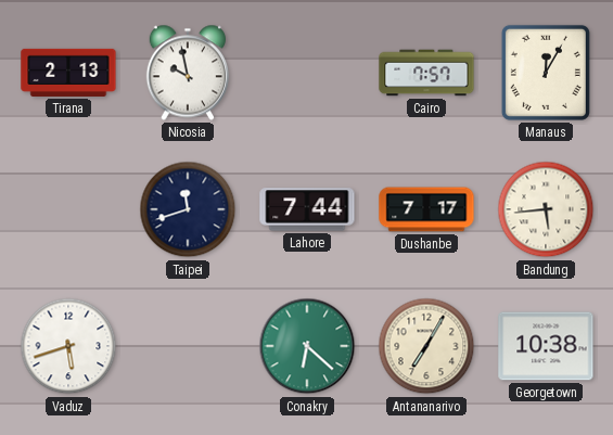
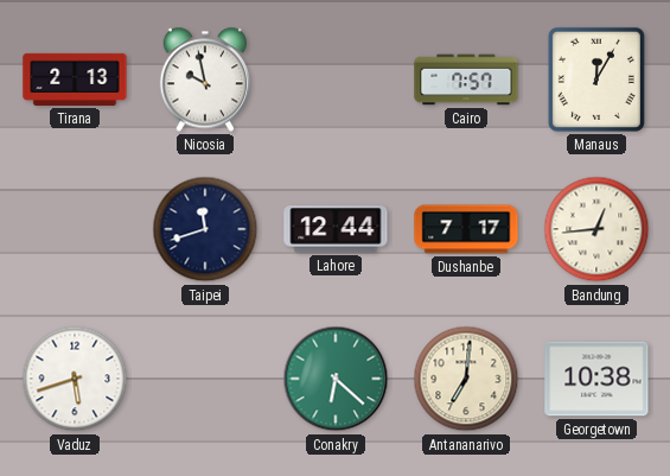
Lahore: 7:44 -> 12:44
Bandung: 5:44 -> 12:44
Antananarivo: 7:05 -> 7:01
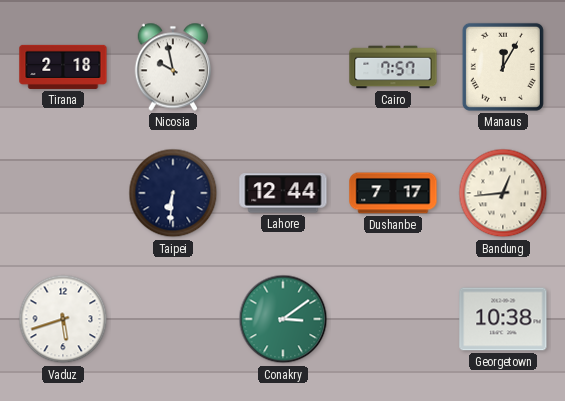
Tirana: 2:13 -> 2:18
Taipei: 11:42 -> 6:31
Conakry: 6:22 -> 3:09
Antananarivo: 7:01 -> none
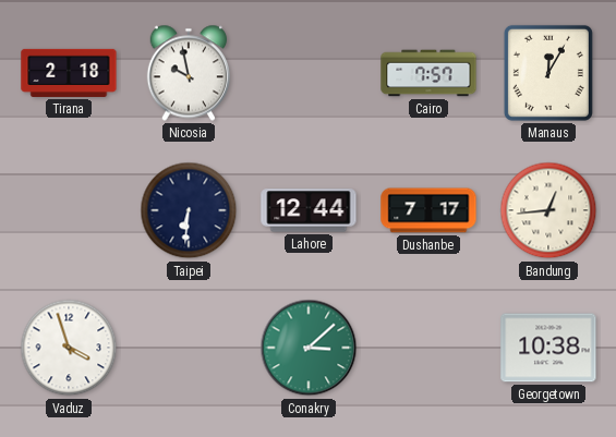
Vaduz: 5:42 -> 3:57
Conakry: 3:09 -> 3:08
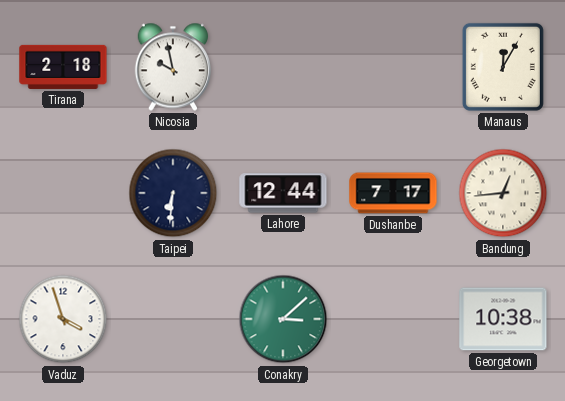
Cairo: 7:57 -> none
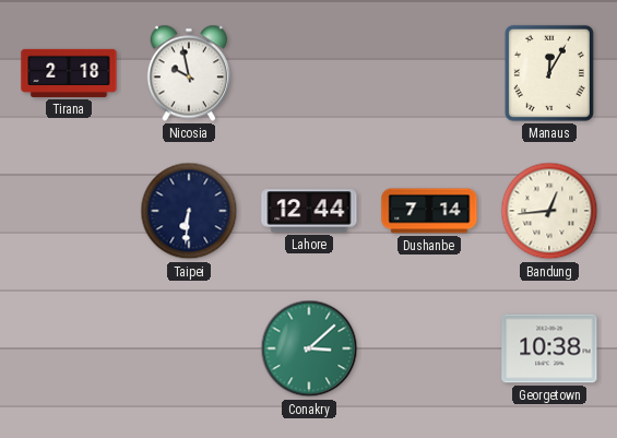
Dushanbe: 7:17 -> 7:14
Vaduz: 3:57 -> none
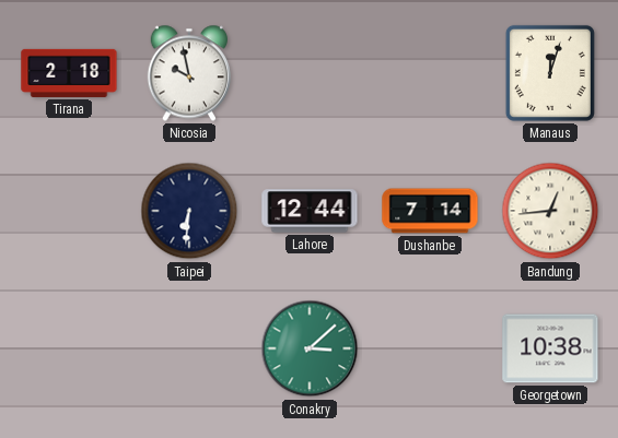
Manaus: 12:05 -> 12:03
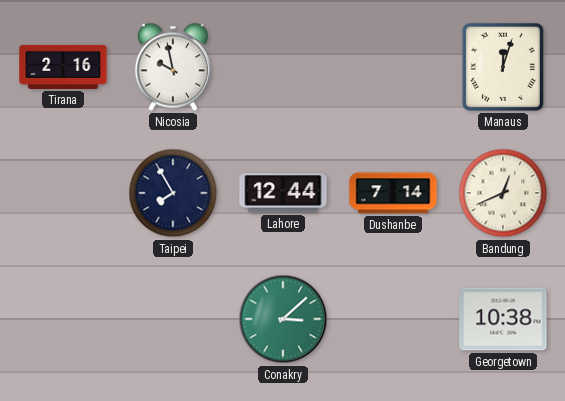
Tirana: 2:18 -> 2:16
Taipei: 6:31 -> 7:55
Bandung: 12:44 -> 12:41
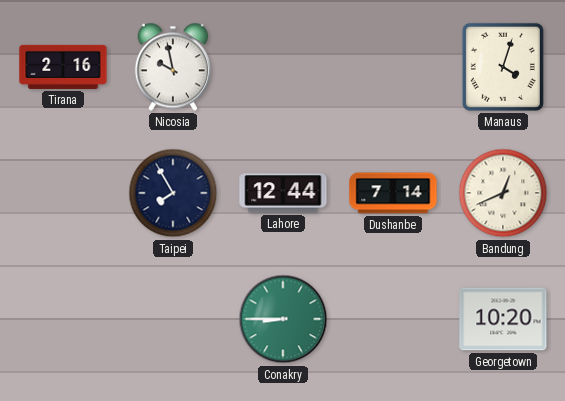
Manaus: 12:03 -> 4:03
Conakry: 3:08 -> 8:45
Georgetown: 10:38 -> 10:20
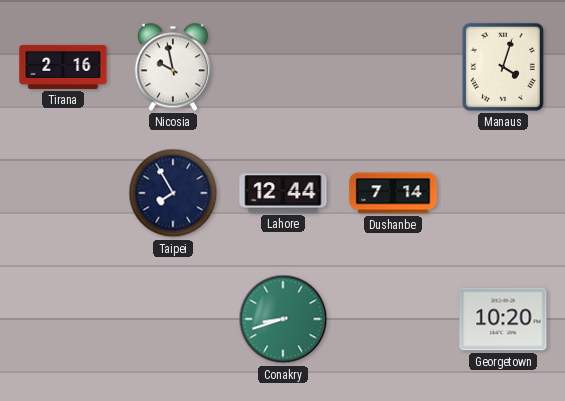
Bandung: 12:41 -> none
Conakry: 8:45 -> 8:42
